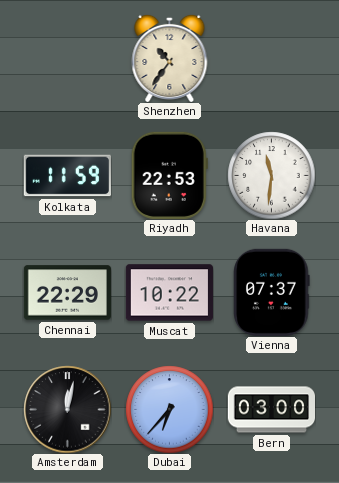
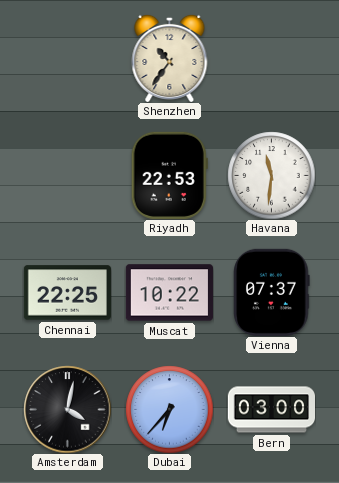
Kolkata: 11:59 -> none
Chennai: 22:29 -> 22:25
Amsterdam: 12:02 -> 4:02
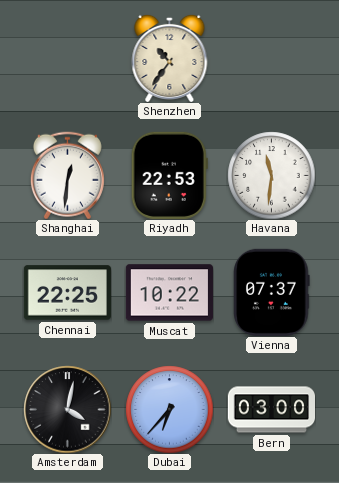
Shanghai: none -> 12:31
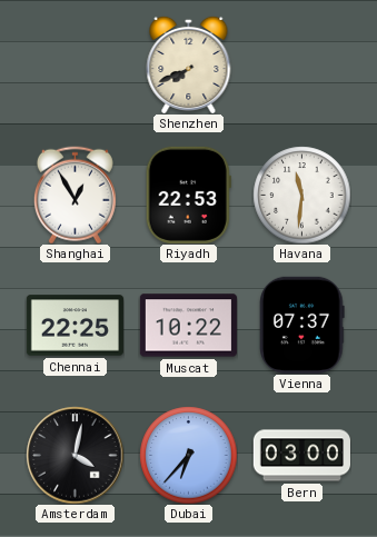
Shenzhen: 10:36 -> 7:41
Shanghai: 12:31 -> 12:55
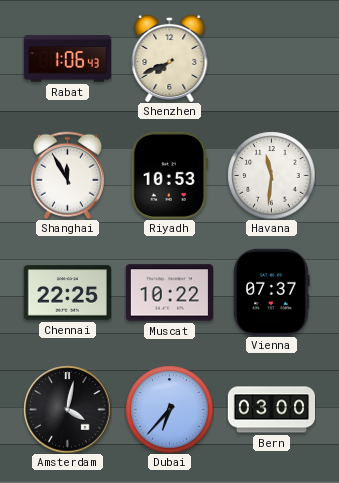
Rabat: none -> 1:06
Shanghai: 12:55 -> 11:55
Riyadh: 22:53 -> 10:53
